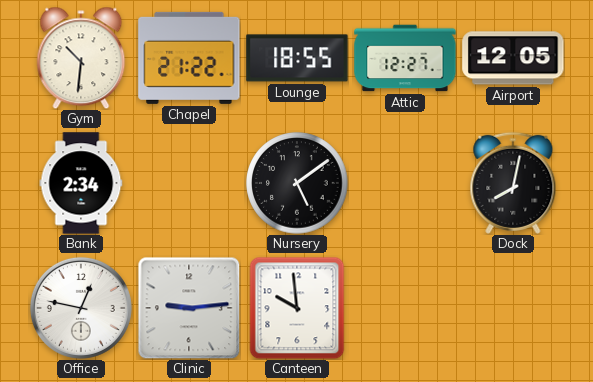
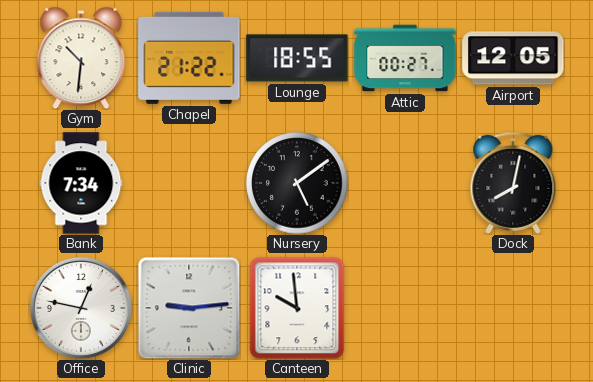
Attic: 12:27 -> 00:27
Bank: 2:34 -> 7:34
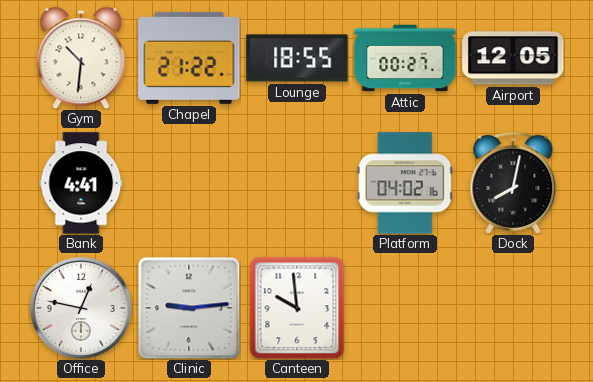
Bank: 7:34 -> 4:41
Nursery: 5:09 -> none
Platform: none -> 04:02
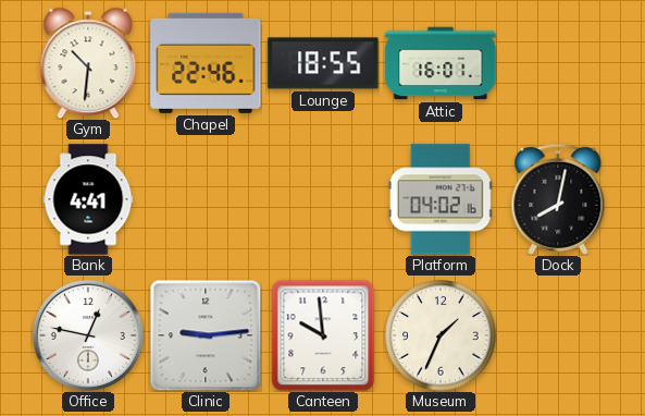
Chapel: 21:22 -> 22:46
Attic: 00:27 -> 16:01
Airport: 12:05 -> none
Museum: none -> 1:34
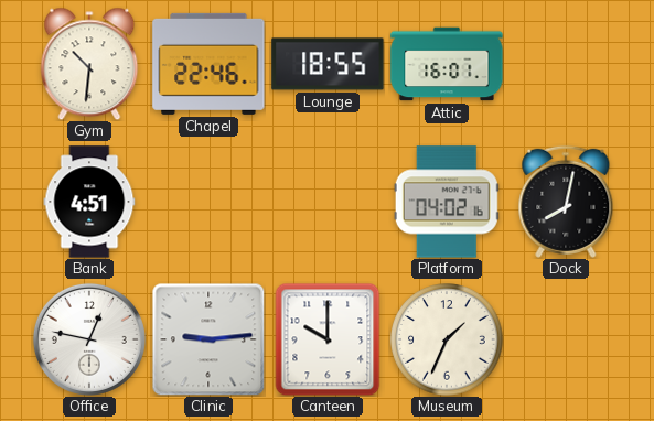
Bank: 4:41 -> 4:51
Canteen: 9:59 -> 10:00
